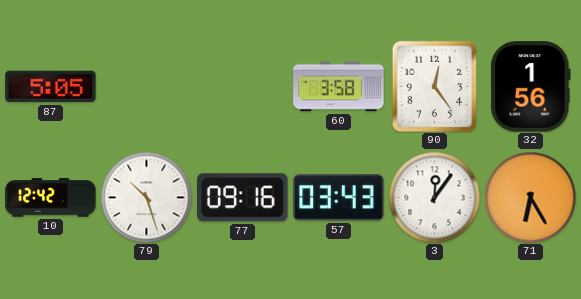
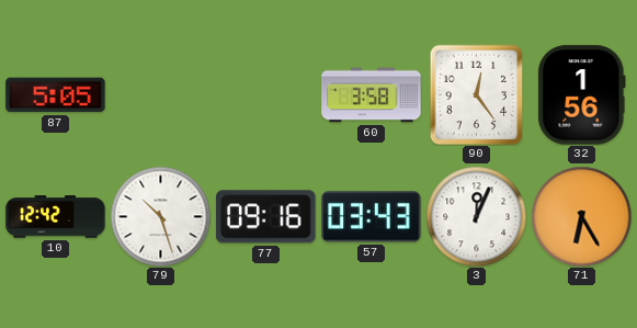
3: 12:06 -> 12:04
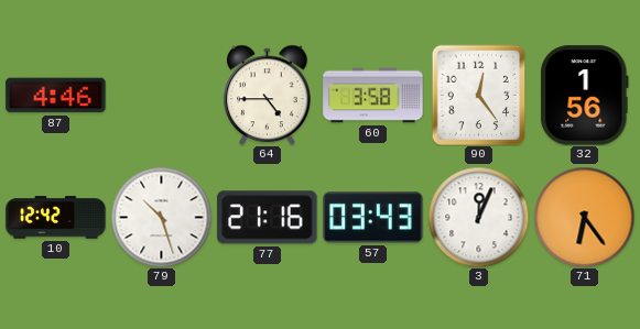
87: 5:05 -> 4:46
64: none -> 4:45
77: 09:16 -> 21:16
71: 6:25 -> 6:24
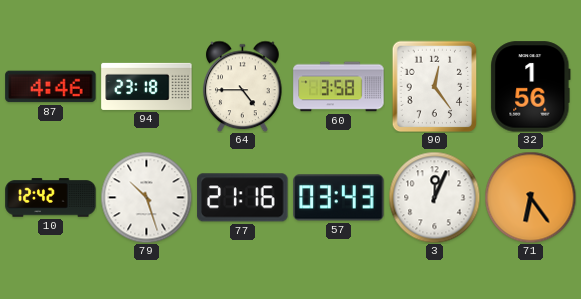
94: none -> 23:18
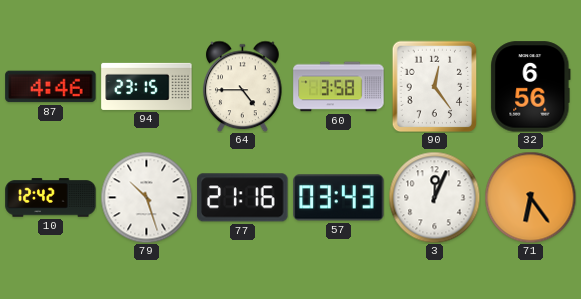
94: 23:18 -> 23:15
32: 1:56 -> 6:56
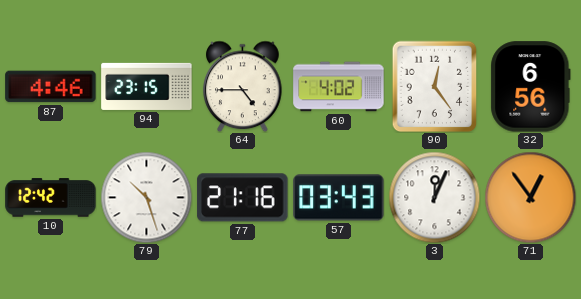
60: 3:58 -> 4:02
71: 6:24 -> 12:54
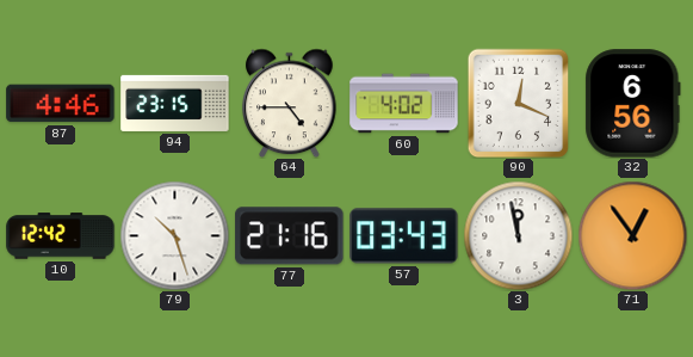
90: 12:24 -> 12:19
3: 12:04 -> 11:58
